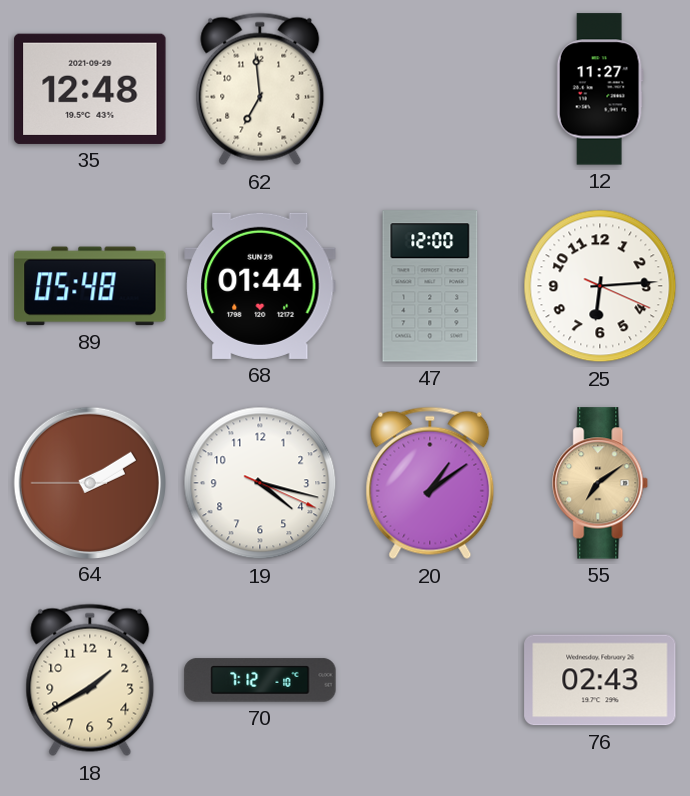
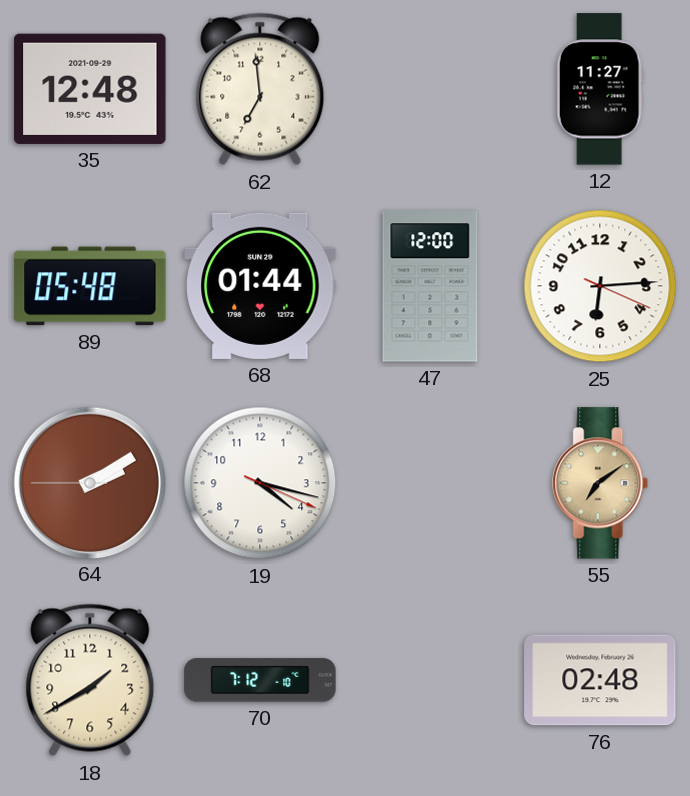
20: 1:09 -> none
76: 02:43 -> 02:48
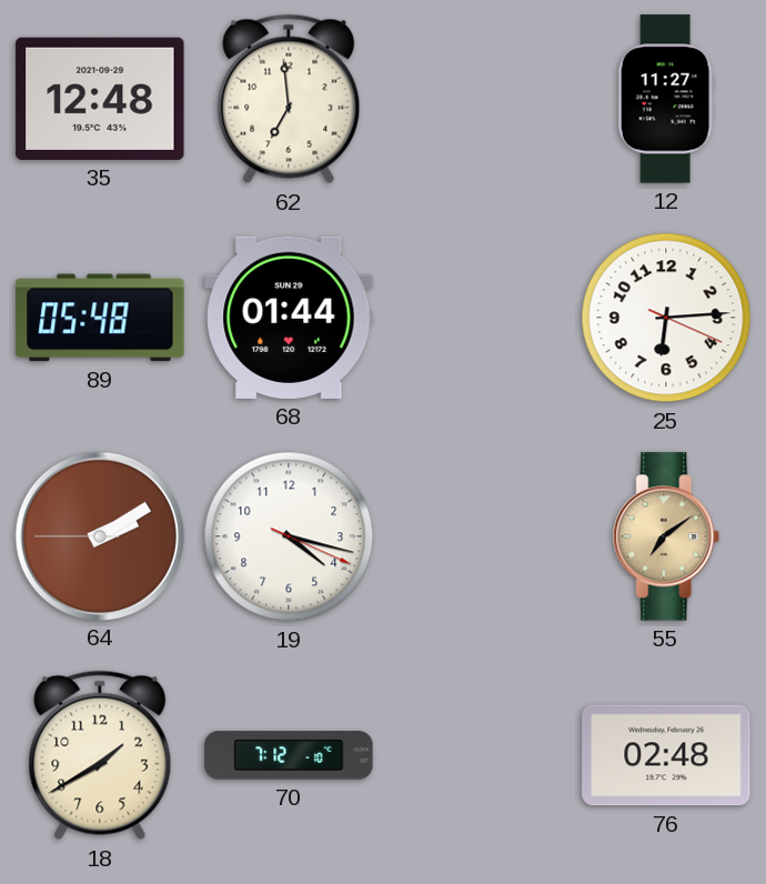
47: 12:00 -> none
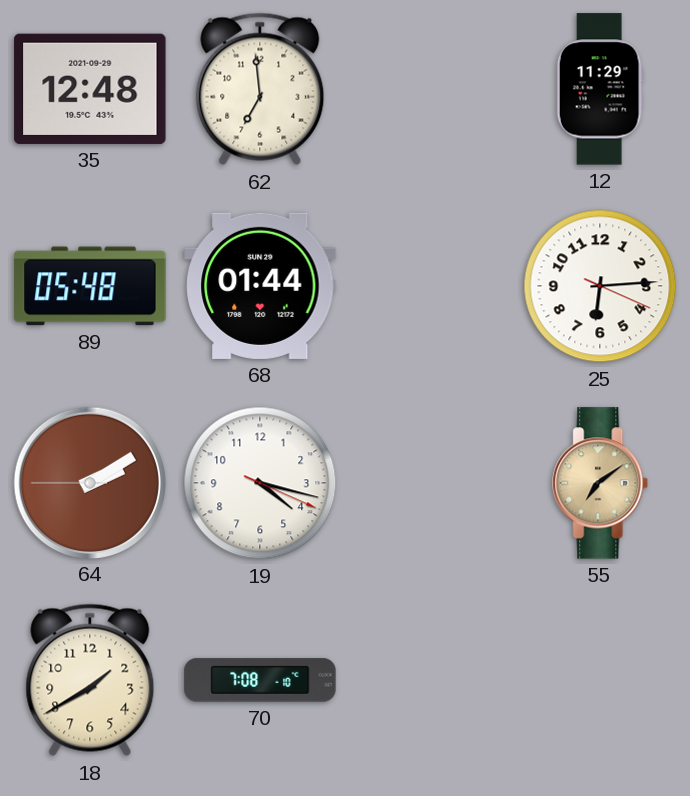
12: 11:27 -> 11:29
70: 7:12 -> 7:08
76: 02:48 -> none
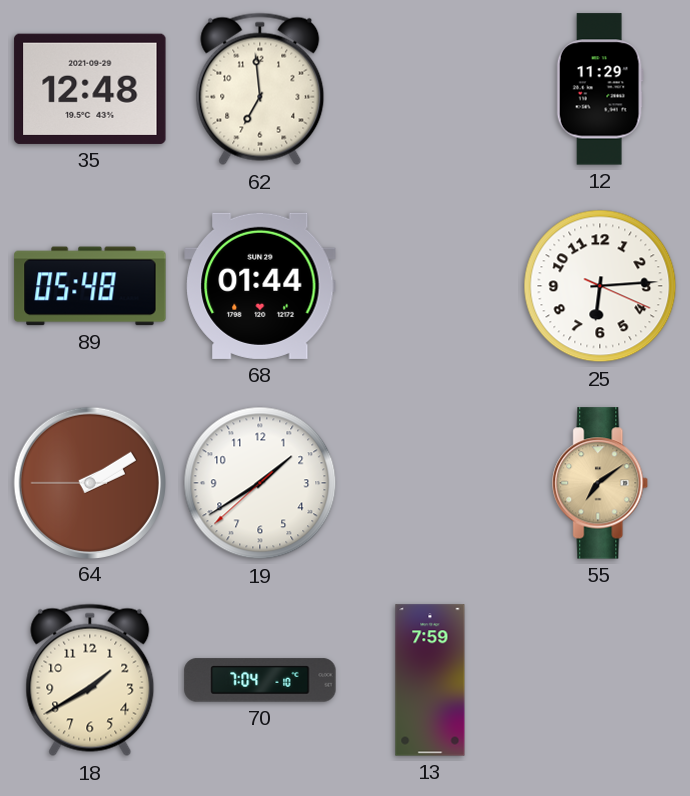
19: 4:17 -> 1:39
70: 7:08 -> 7:04
13: none -> 7:59
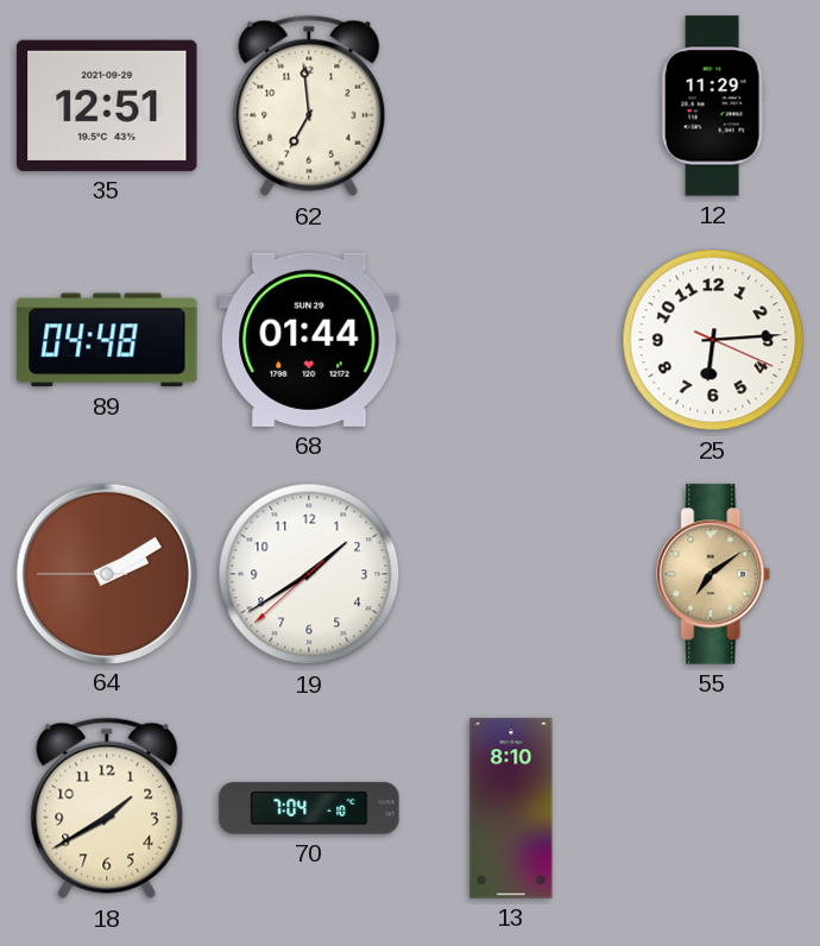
35: 12:48 -> 12:51
89: 05:48 -> 04:48
13: 7:59 -> 8:10
